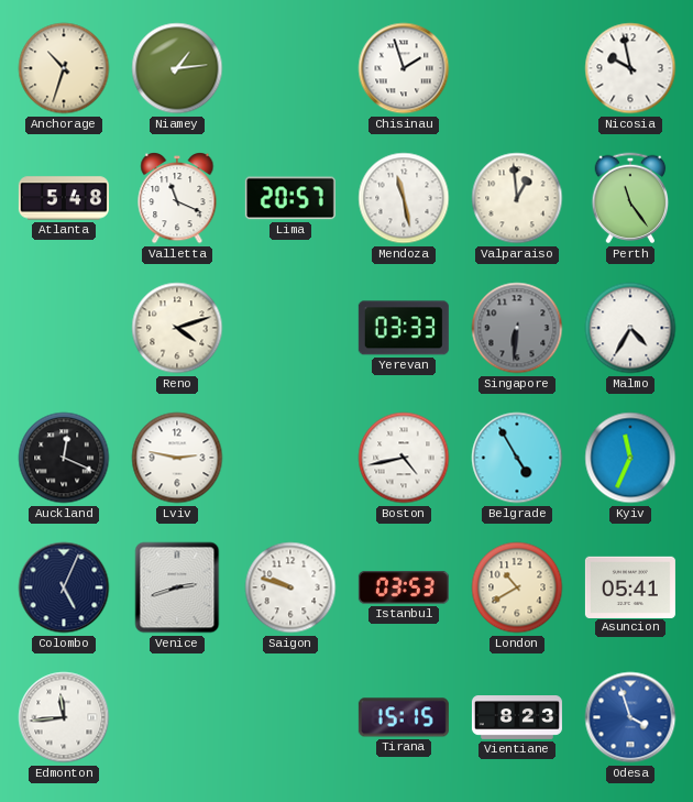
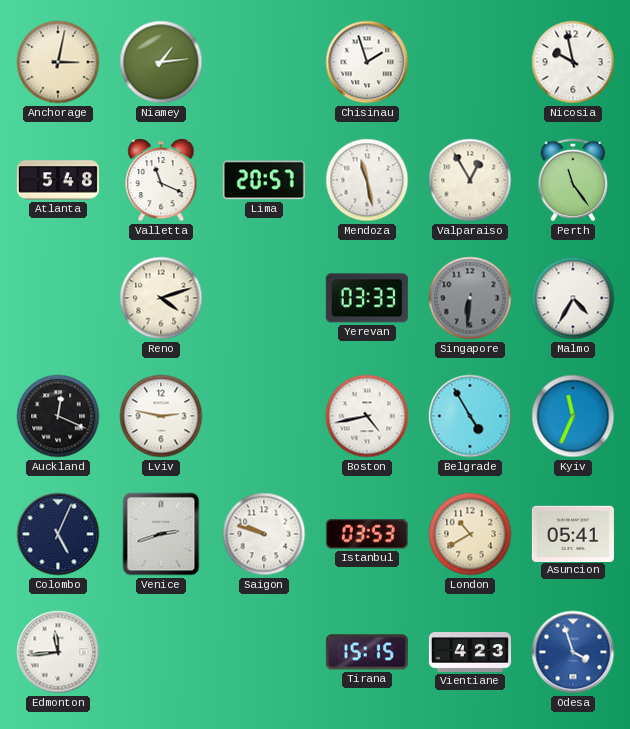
Anchorage: 10:33 -> 3:02
Valparaiso: 12:59 -> 12:55
Vientiane: 8:23 -> 4:23
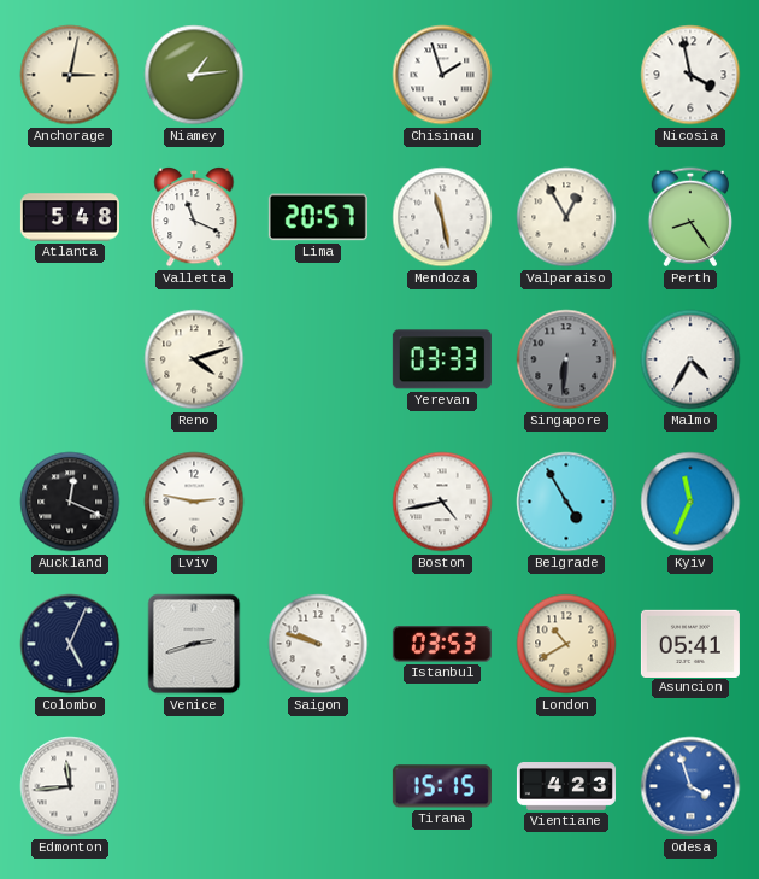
Nicosia: 9:58 -> 3:58
Perth: 11:24 -> 8:24
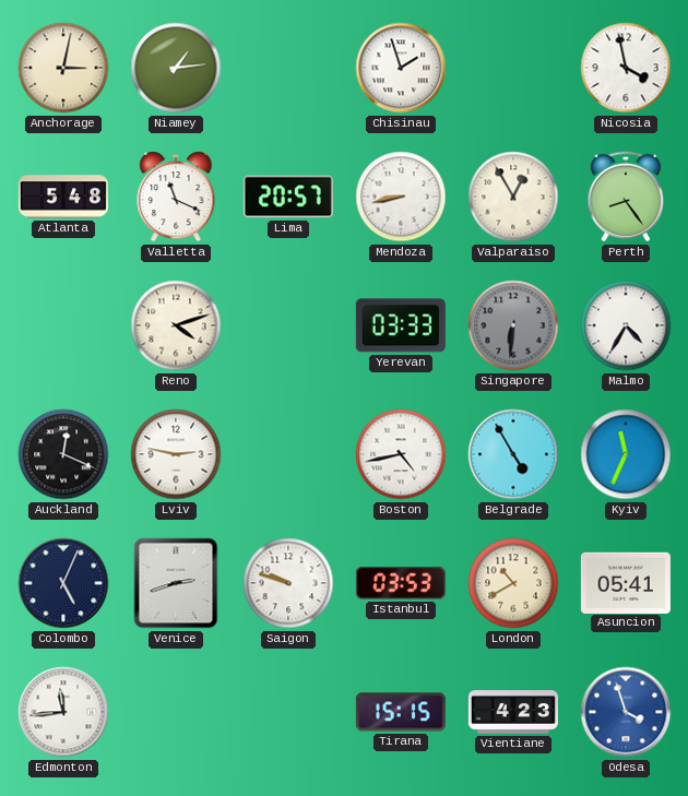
Mendoza: 11:28 -> 8:43
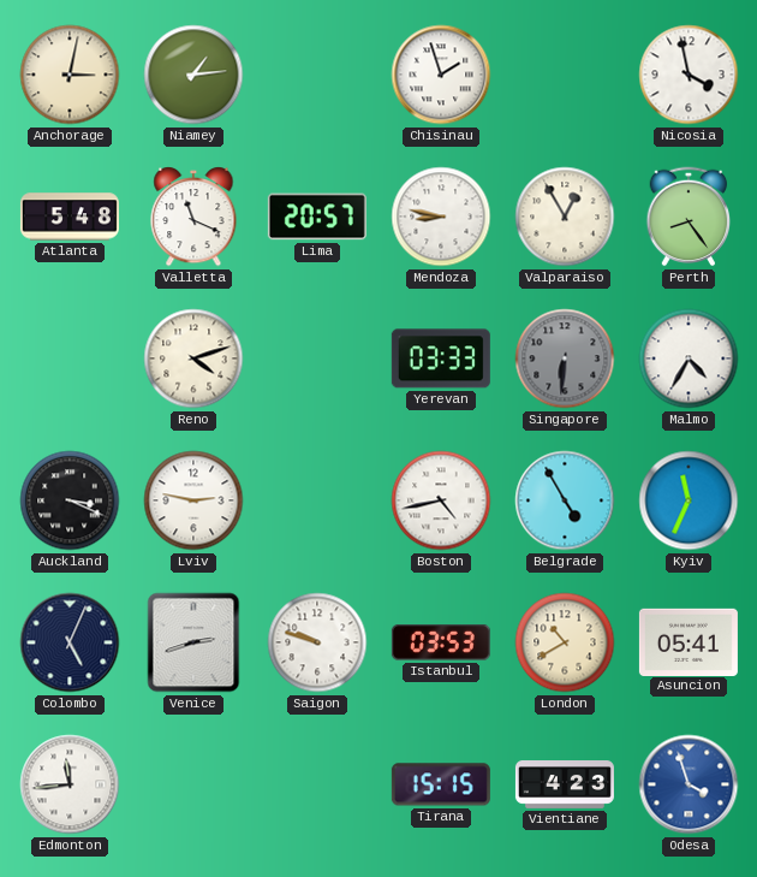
Mendoza: 8:43 -> 8:47
Auckland: 12:19 -> 3:19
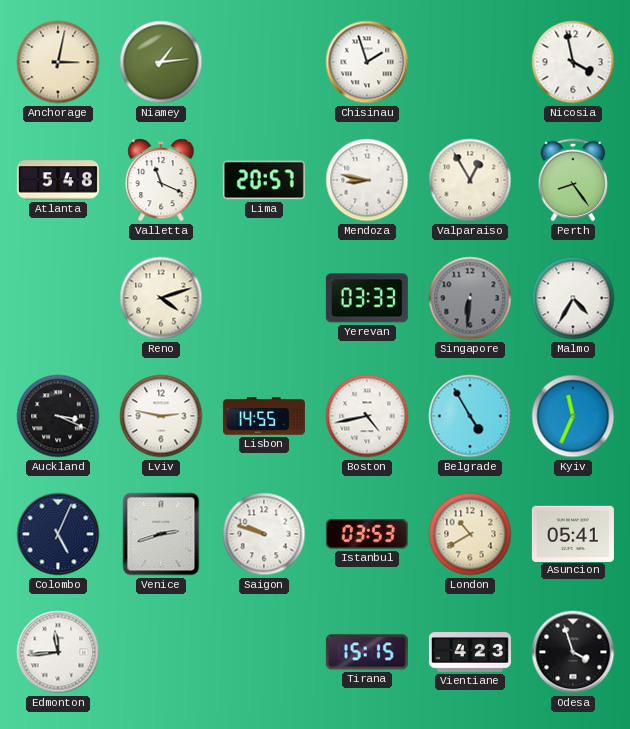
Lisbon: none -> 14:55
Odesa dial: blue -> black
